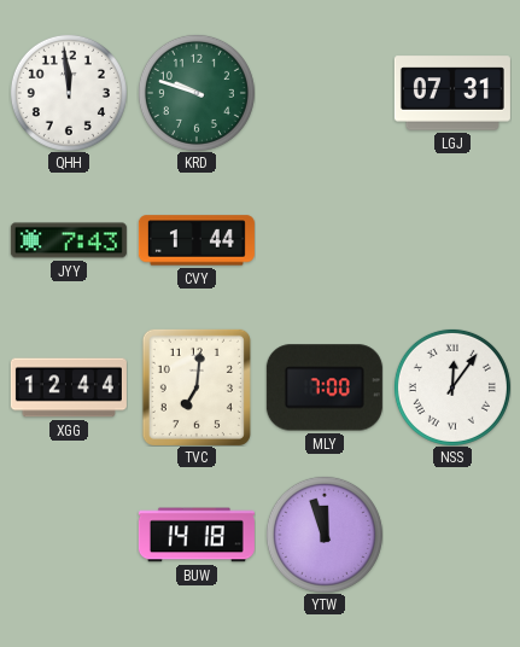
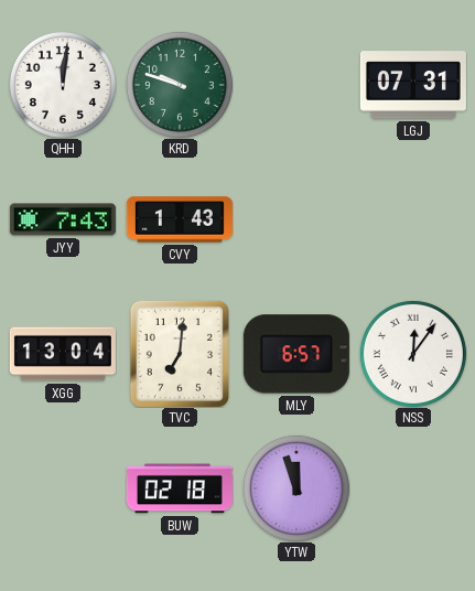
QHH: 11:59 -> 12:01
CVY: 1:44 -> 1:43
XGG: 12:44 -> 13:04
MLY: 7:00 -> 6:57
BUW: 14:18 -> 02:18
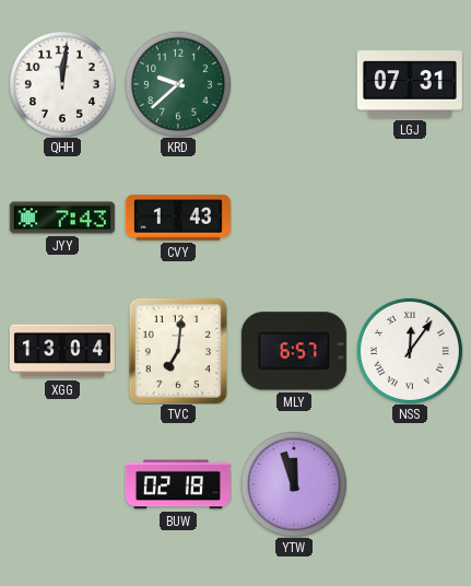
KRD: 9:48 -> 9:38
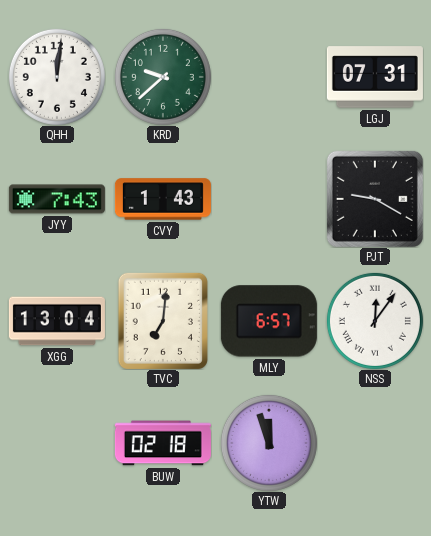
PJT: none -> 9:20
